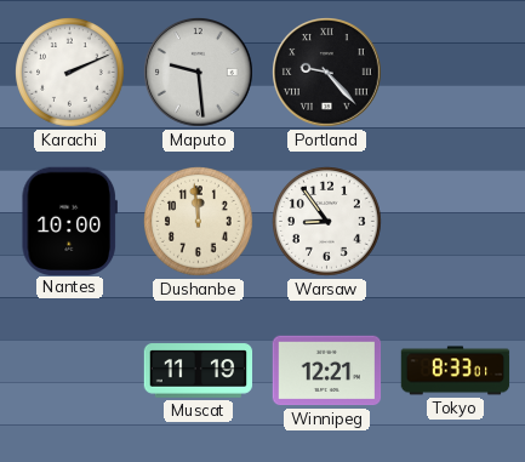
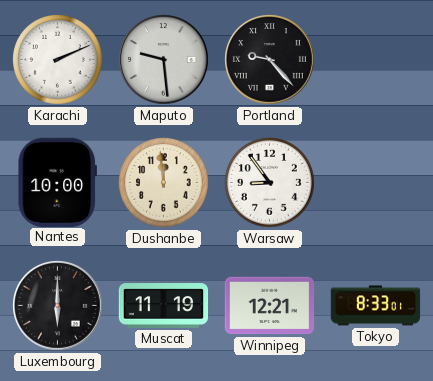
Luxembourg: none -> 6:00
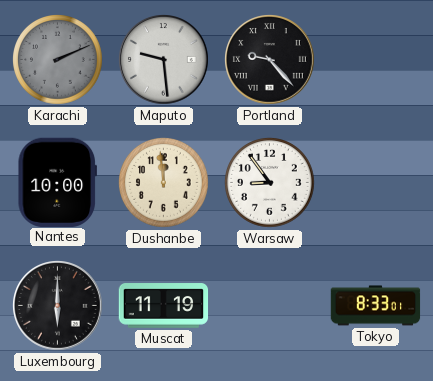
Karachi dial: white -> grey
Winnipeg: 12:21 -> none
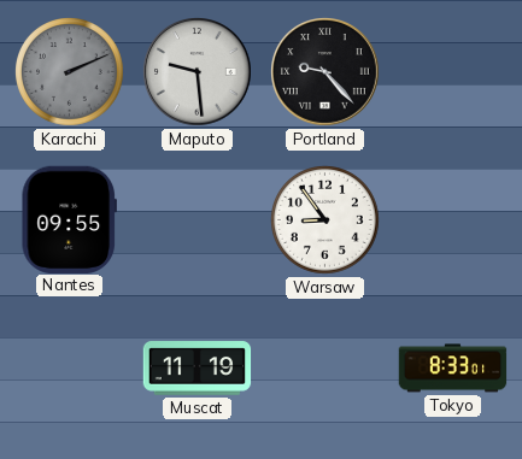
Nantes: 10:00 -> 09:55
Dushanbe: 11:59 -> none
Luxembourg: 6:00 -> none
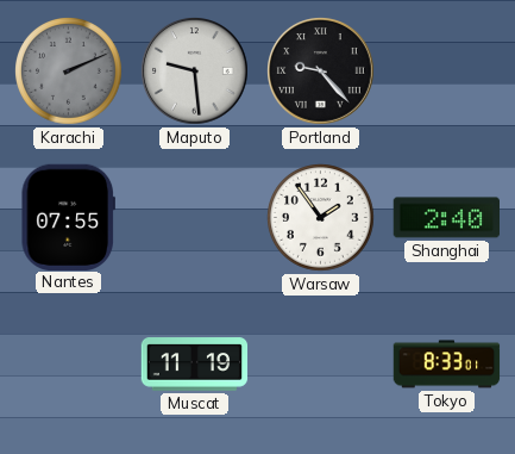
Nantes: 09:55 -> 07:55
Warsaw: 8:54 -> 1:54
Shanghai: none -> 2:40
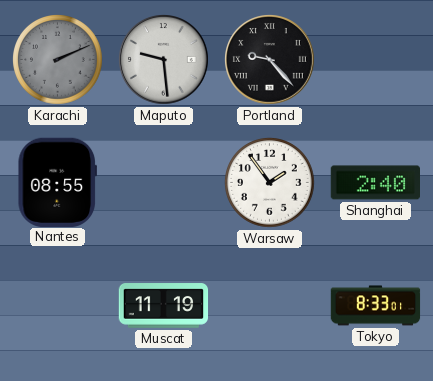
Nantes: 07:55 -> 08:55
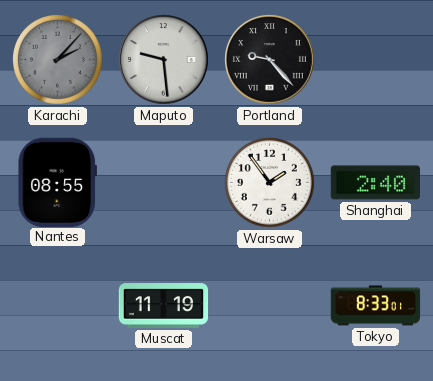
Karachi: 2:11 -> 2:07
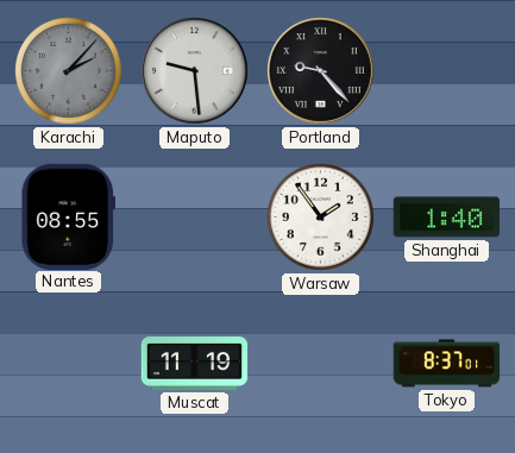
Shanghai: 2:40 -> 1:40
Tokyo: 8:33 -> 8:37
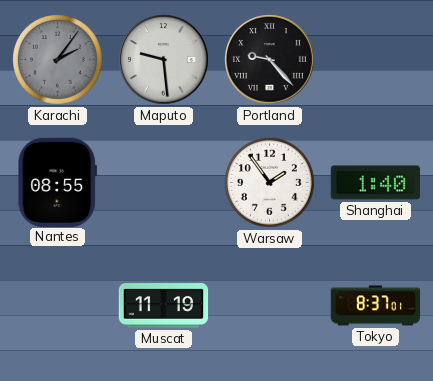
Karachi: 2:07 -> 2:06
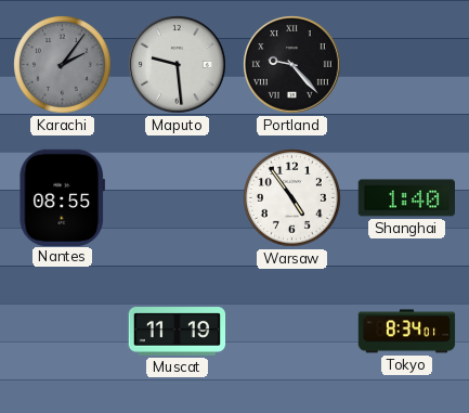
Warsaw: 1:54 -> 4:54
Tokyo: 8:37 -> 8:34
